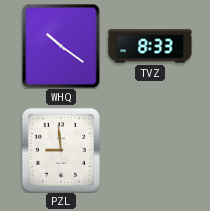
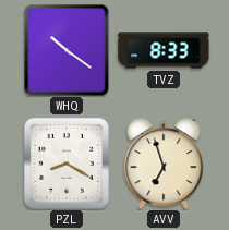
PZL: 8:59 -> 8:20
AVV: none -> 6:57
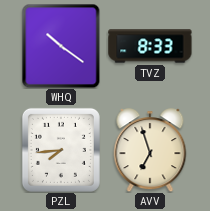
PZL: 8:20 -> 7:44
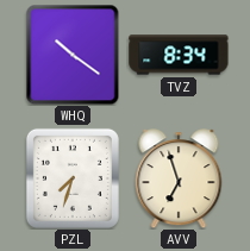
TVZ: 8:33 -> 8:34
PZL: 7:44 -> 7:33
